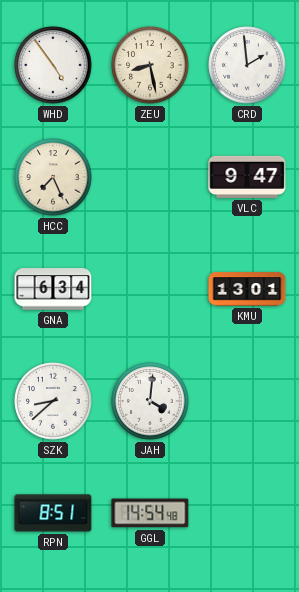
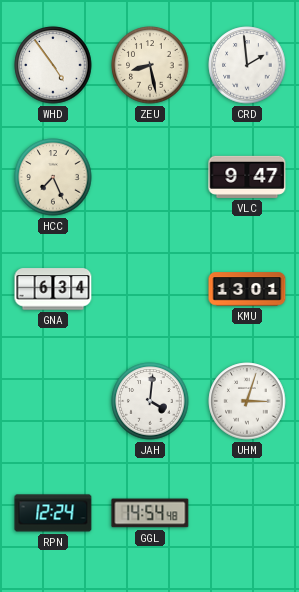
SZK: 8:38 -> none
UHM: none -> 3:03
RPN: 8:51 -> 12:24
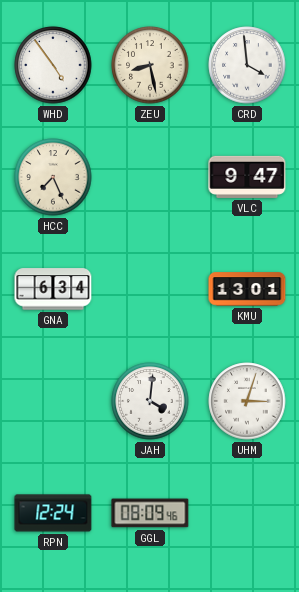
CRD: 1:59 -> 3:59
GGL: 14:54 -> 08:09
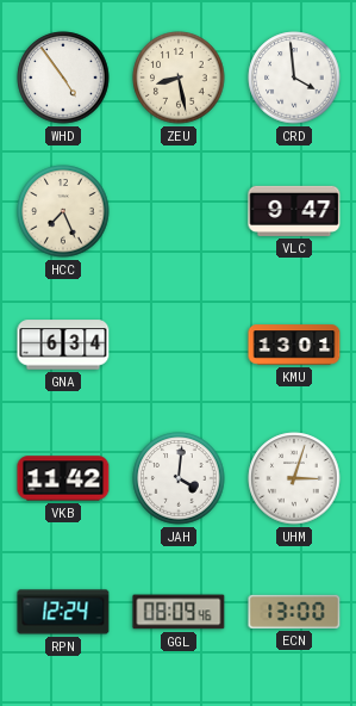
VKB: none -> 11:42
ECN: none -> 13:00
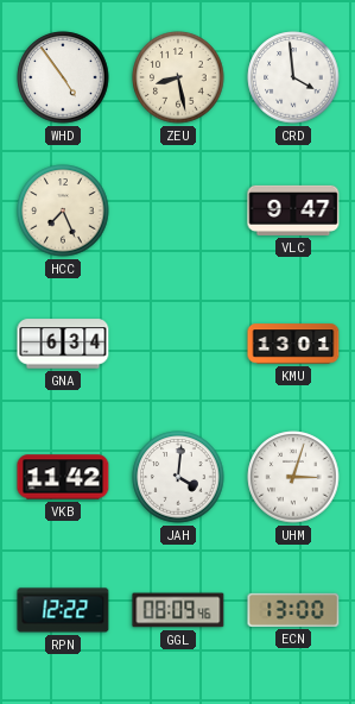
RPN: 12:24 -> 12:22
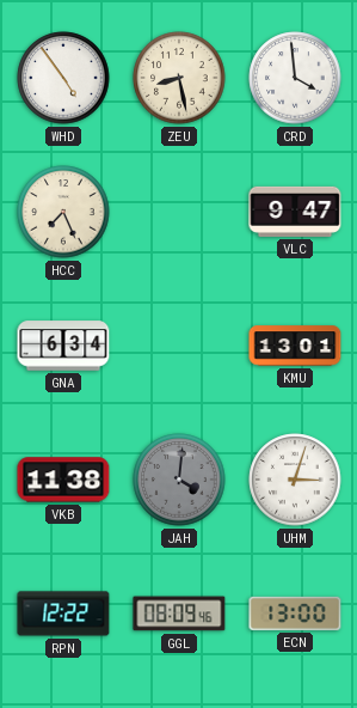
VKB: 11:42 -> 11:38
JAH dial: white -> grey
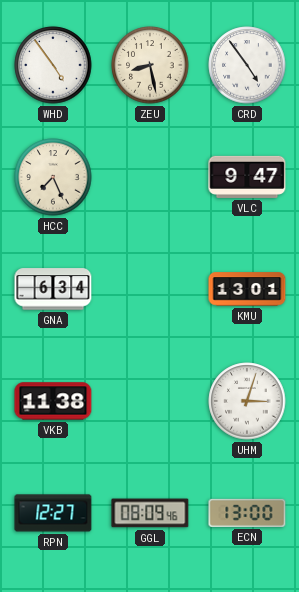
CRD: 3:59 -> 4:54
JAH: 4:01 -> none
RPN: 12:22 -> 12:27
